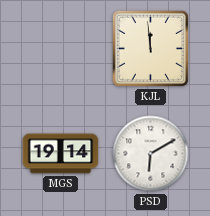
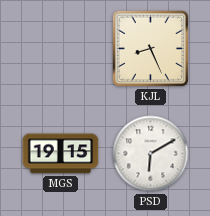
KJL: 11:59 -> 8:26
MGS: 19:14 -> 19:15
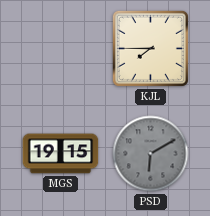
KJL: 8:26 -> 7:45
PSD dial: white -> grey
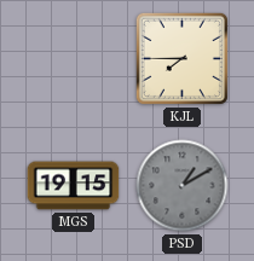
PSD: 6:10 -> 1:10
